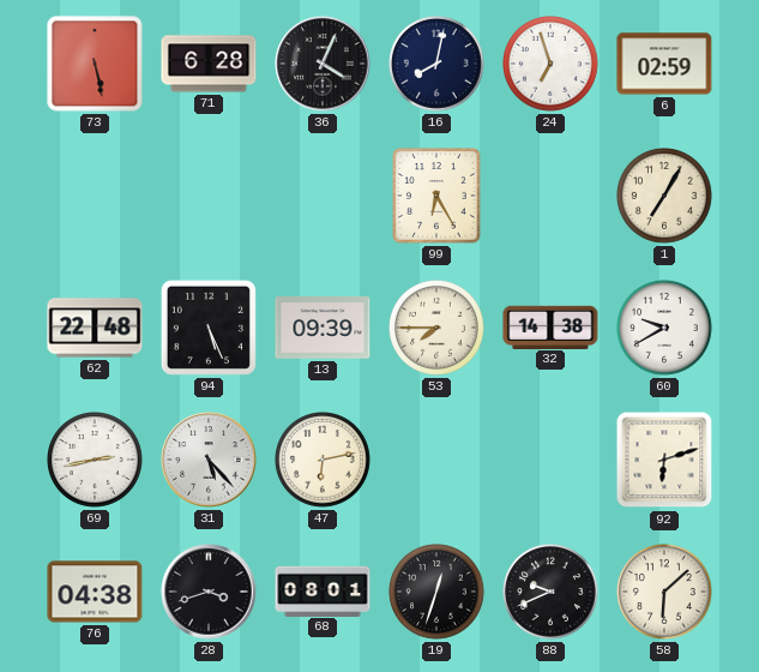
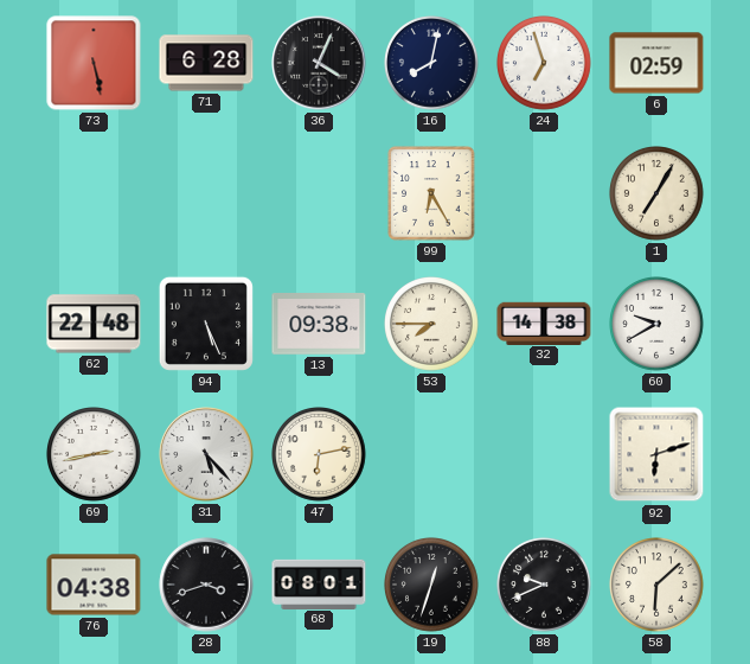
13: 09:39 -> 09:38
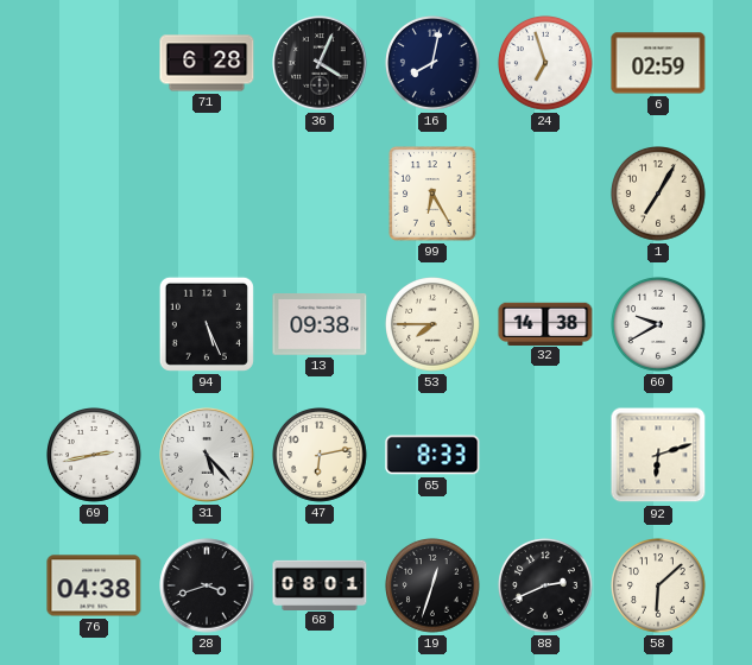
73: 5:28 -> none
62: 22:48 -> none
65: none -> 8:33
88: 9:41 -> 2:41
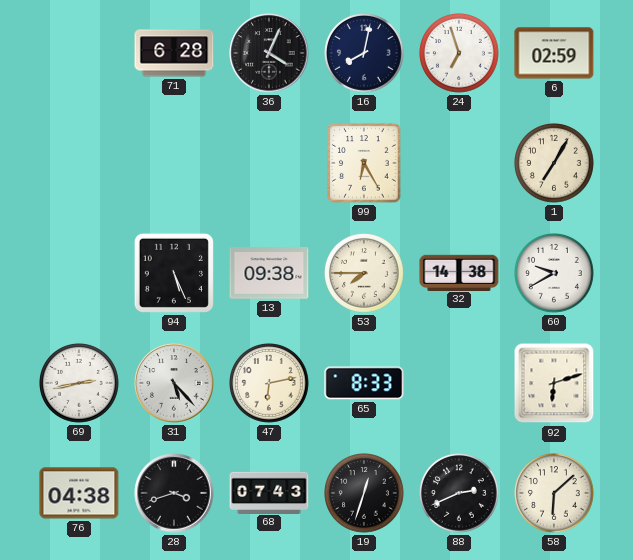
68: 08:01 -> 07:43
